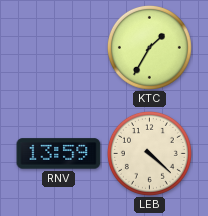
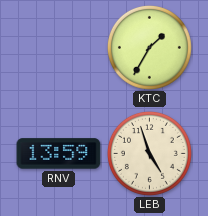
LEB: 4:22 -> 4:57
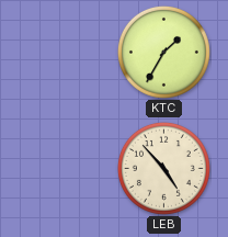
RNV: 13:59 -> none
LEB: 4:57 -> 4:53
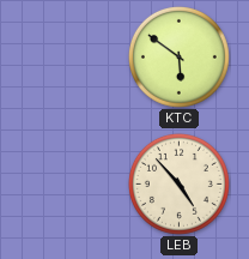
KTC: 1:35 -> 5:51
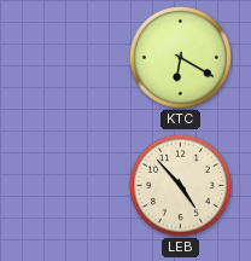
KTC: 5:51 -> 6:20
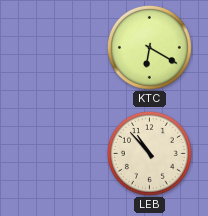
LEB: 4:53 -> 10:53
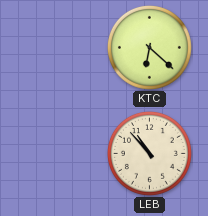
KTC: 6:20 -> 6:22
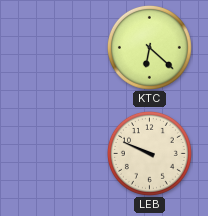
LEB: 10:53 -> 9:49
